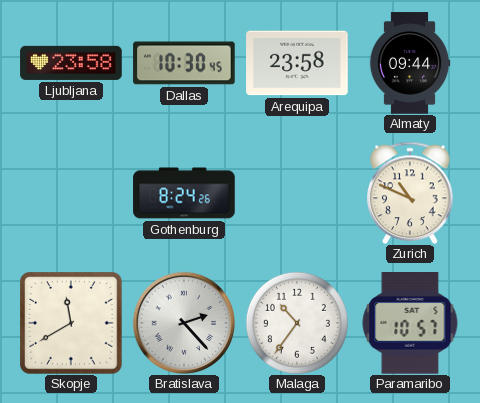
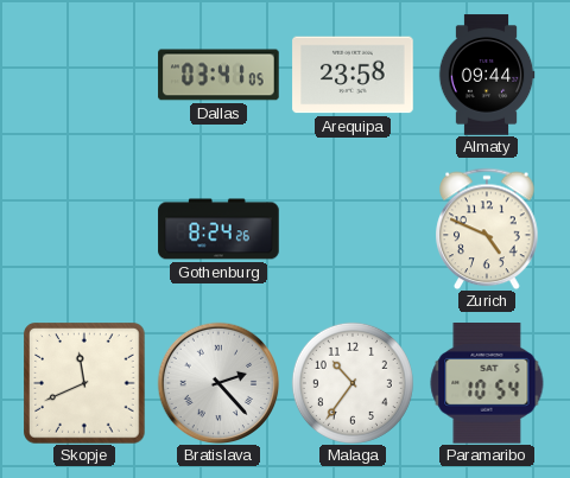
Ljubljana: 23:58 -> none
Dallas: 10:30 -> 03:41
Zurich: 10:49 -> 4:49
Skopje: 11:40 -> 11:41
Paramaribo: 10:57 -> 10:54
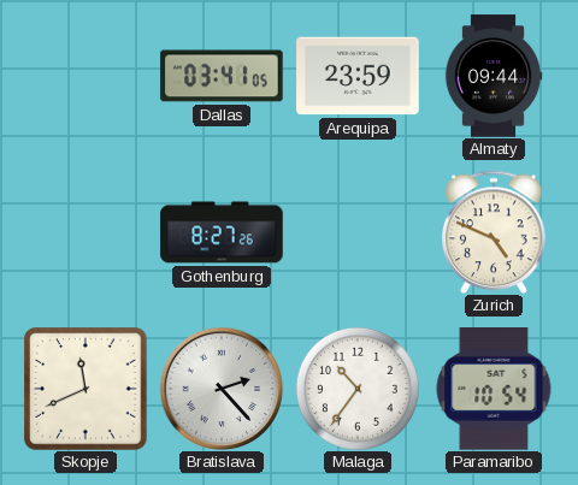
Arequipa: 23:58 -> 23:59
Gothenburg: 8:24 -> 8:27
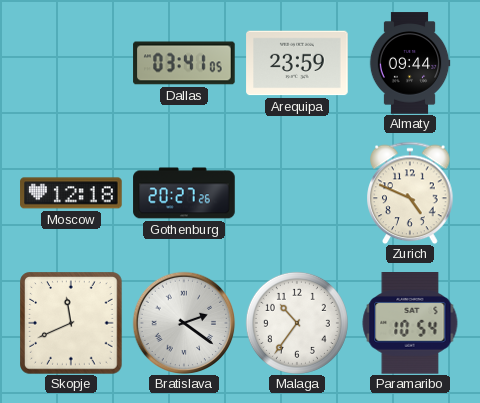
Moscow: none -> 12:18
Gothenburg: 8:27 -> 20:27
Bratislava: 2:23 -> 2:21
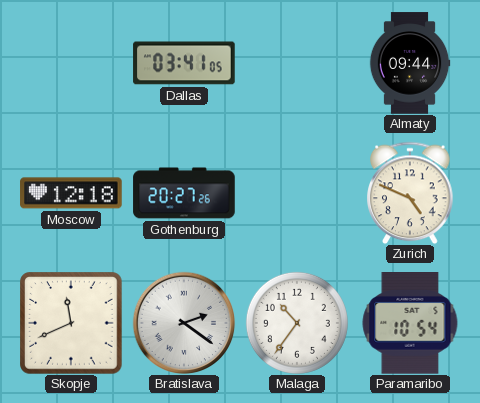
Arequipa: 23:59 -> none
